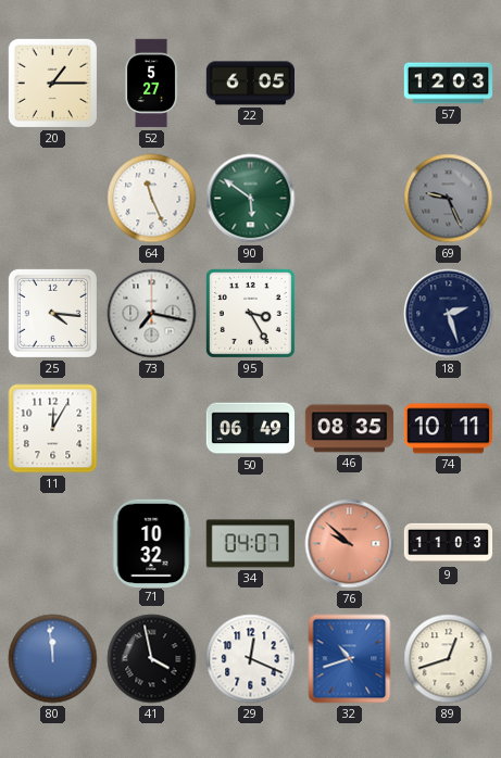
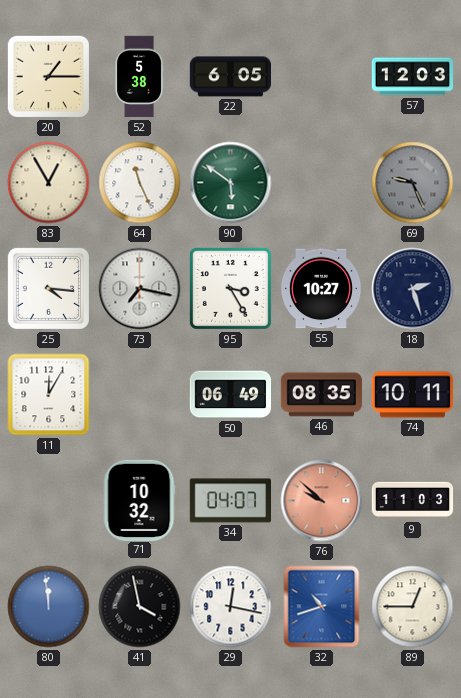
52: 5:27 -> 5:38
83: none -> 12:55
55: none -> 10:27
29: 12:19 -> 12:17
89: 12:42 -> 12:45
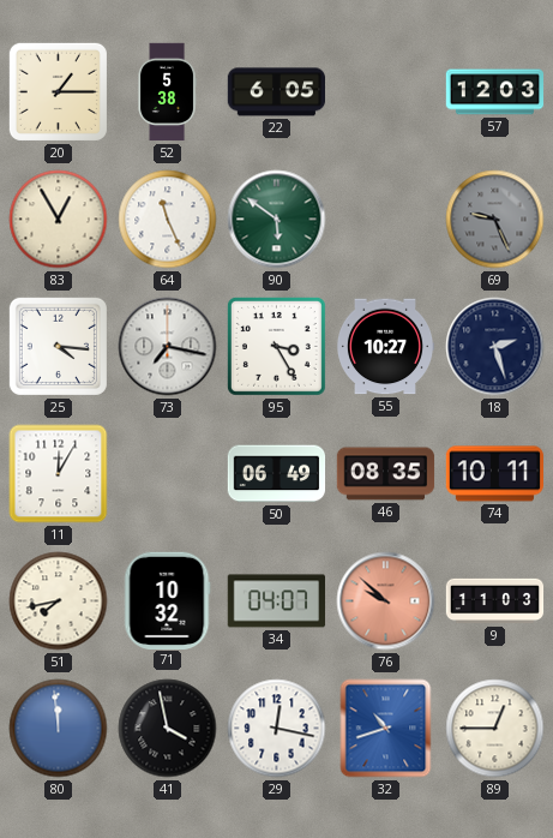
51: none -> 7:43
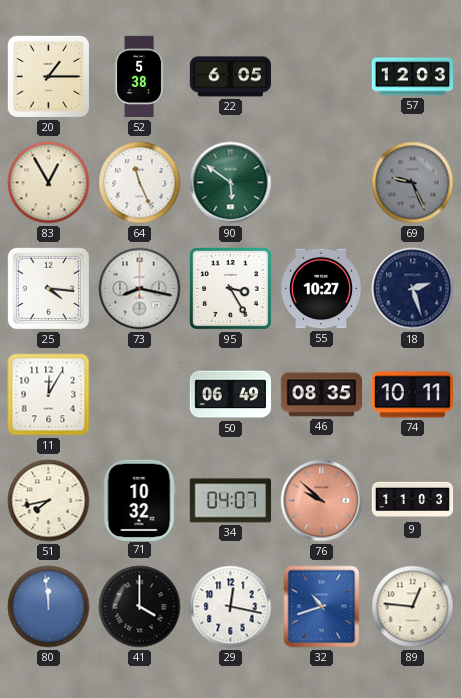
73: 7:17 -> 8:17
41: 3:58 -> 4:00
89: 12:45 -> 12:46
